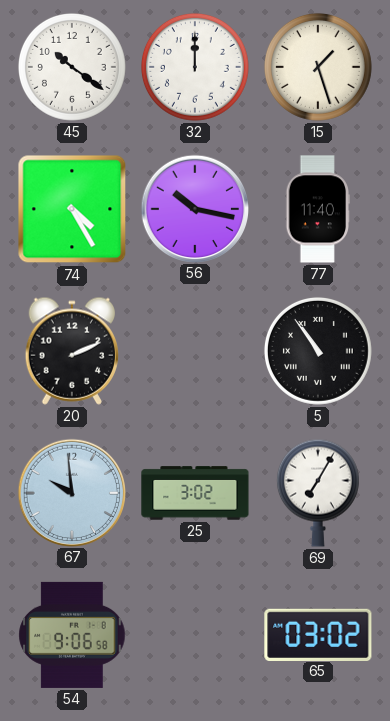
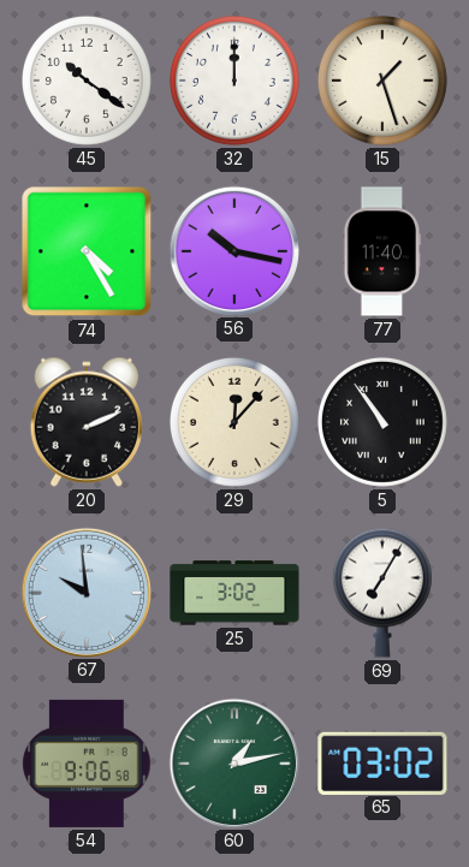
29: none -> 12:07
60: none -> 1:13
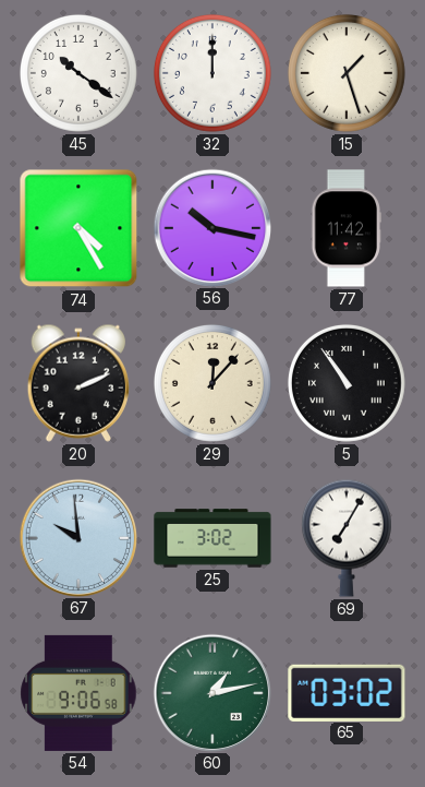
77: 11:40 -> 11:42
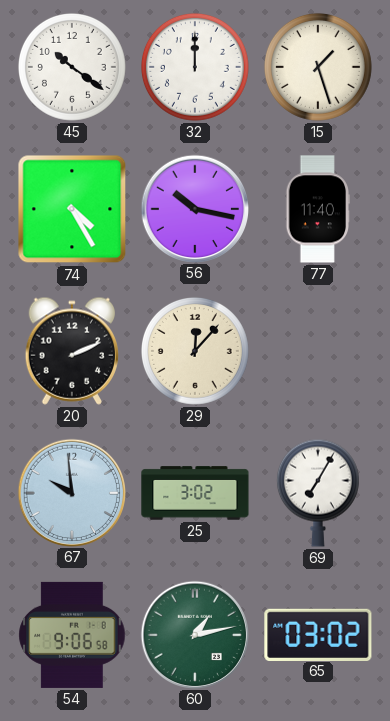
77: 11:42 -> 11:40
5: 10:54 -> none
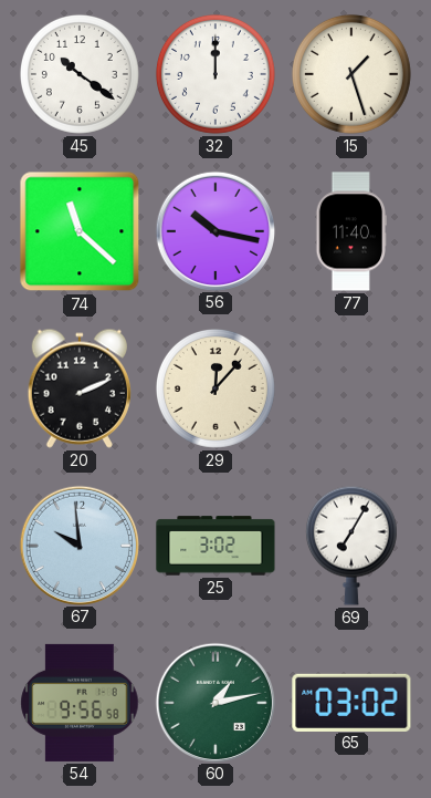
74: 4:25 -> 11:22
54: 9:06 -> 9:56
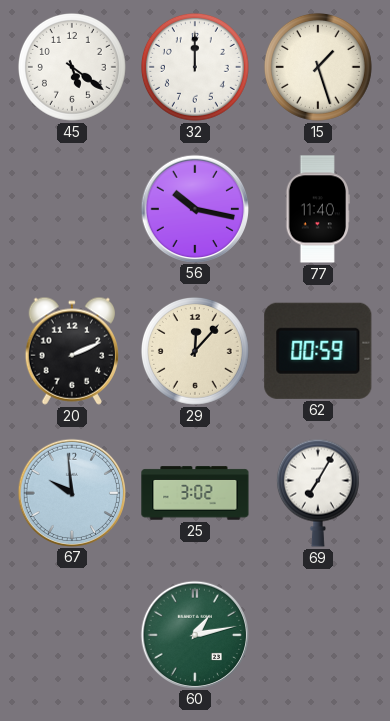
45: 10:21 -> 5:21
74: 11:22 -> none
62: none -> 00:59
54: 9:56 -> none
65: 03:02 -> none
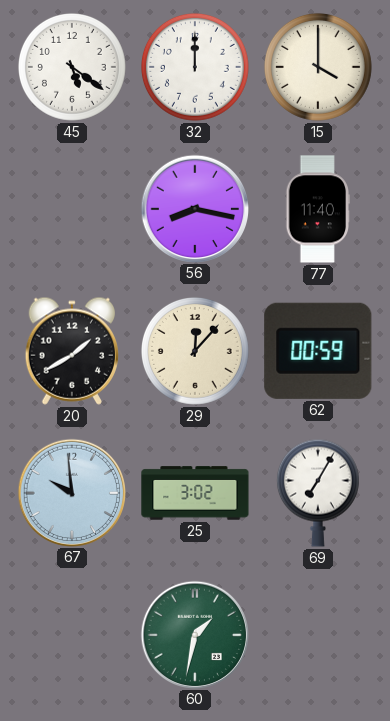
15: 1:27 -> 4:00
56: 10:17 -> 8:17
20: 2:11 -> 1:40
60: 1:13 -> 1:32
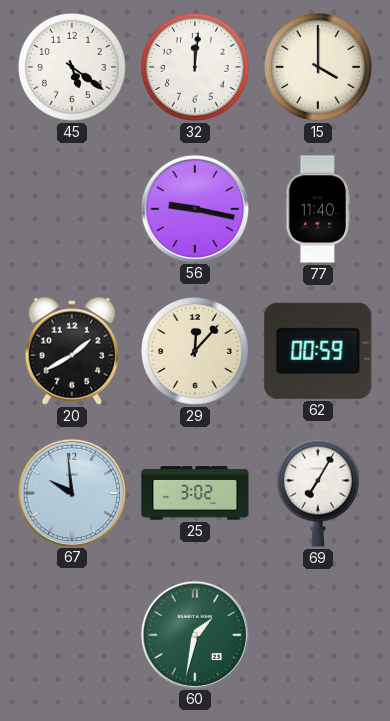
32: 12:00 -> 12:01
56: 8:17 -> 9:17
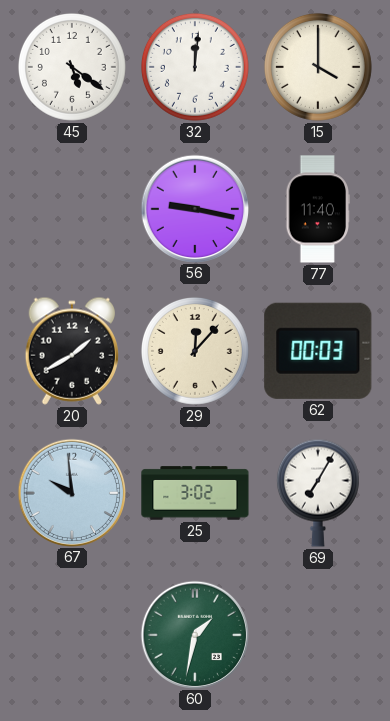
62: 00:59 -> 00:03
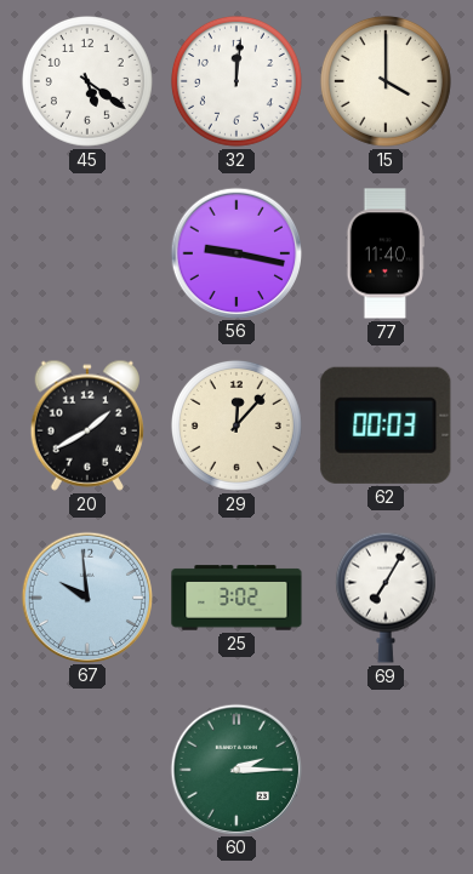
60: 1:32 -> 2:15
